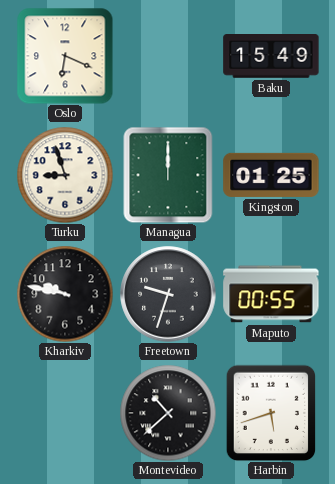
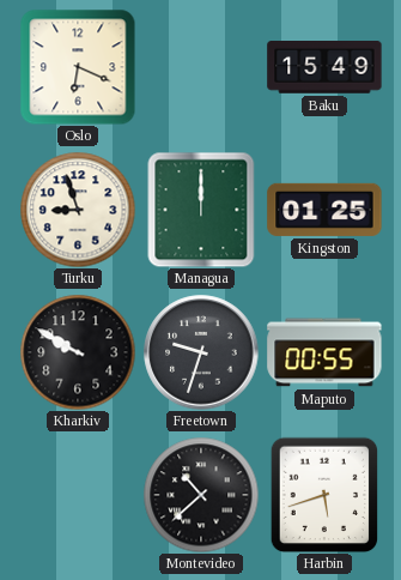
Kharkiv: 9:47 -> 9:50
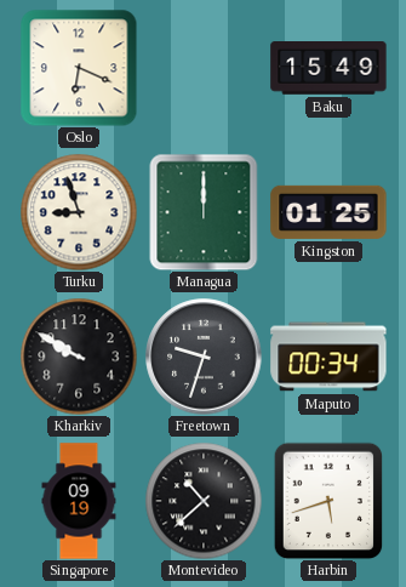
Maputo: 00:55 -> 00:34
Singapore: none -> 09:19
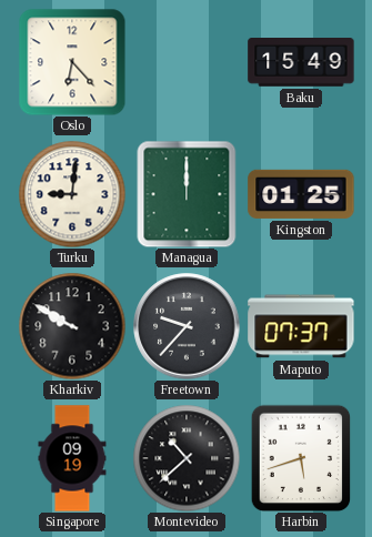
Oslo: 6:19 -> 6:23
Turku: 8:57 -> 9:01
Freetown: 9:33 -> 9:37
Maputo: 00:34 -> 07:37
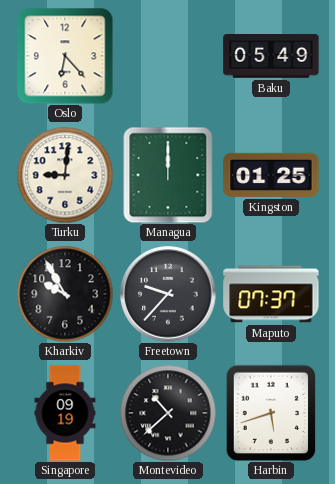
Baku: 15:49 -> 05:49
Kharkiv: 9:50 -> 9:55
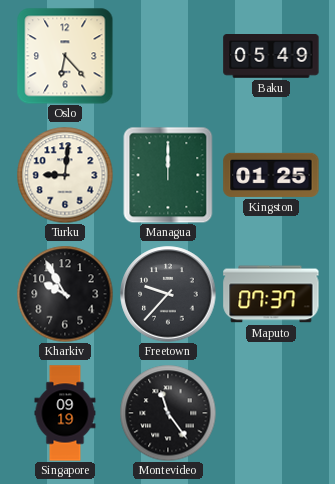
Montevideo: 10:38 -> 11:24
Harbin: 5:42 -> none
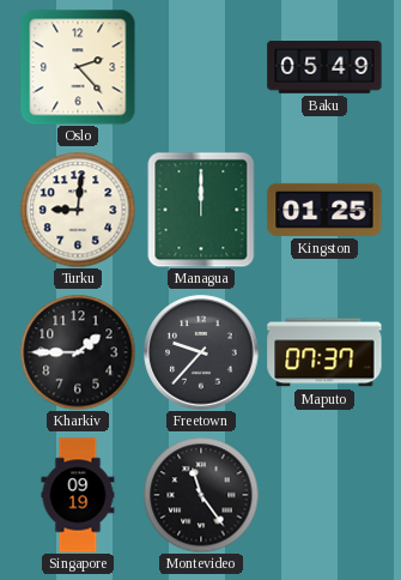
Oslo: 6:23 -> 2:23
Kharkiv: 9:55 -> 1:45
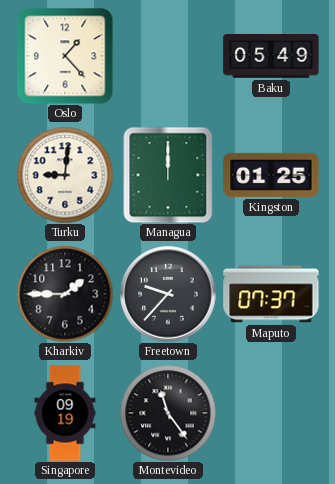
Oslo: 2:23 -> 1:23
